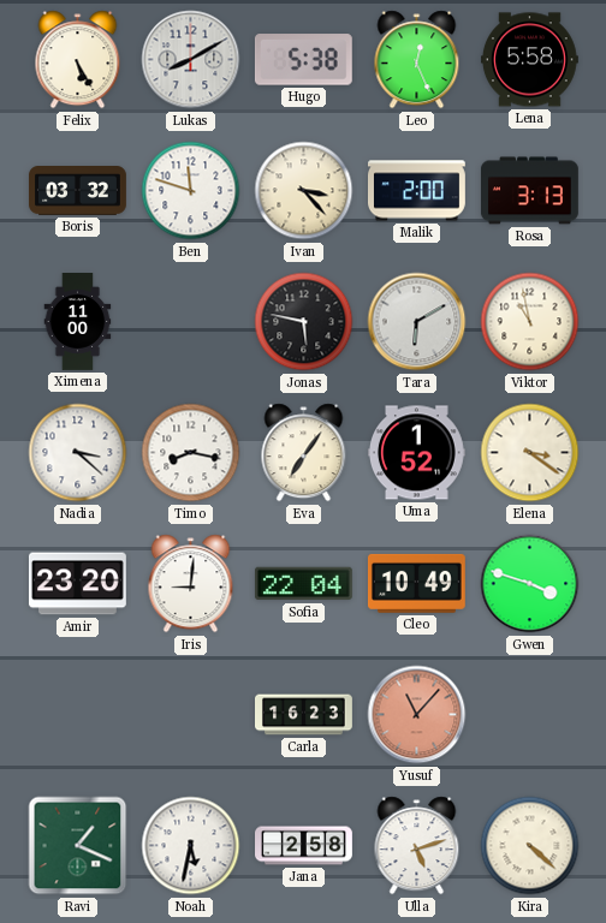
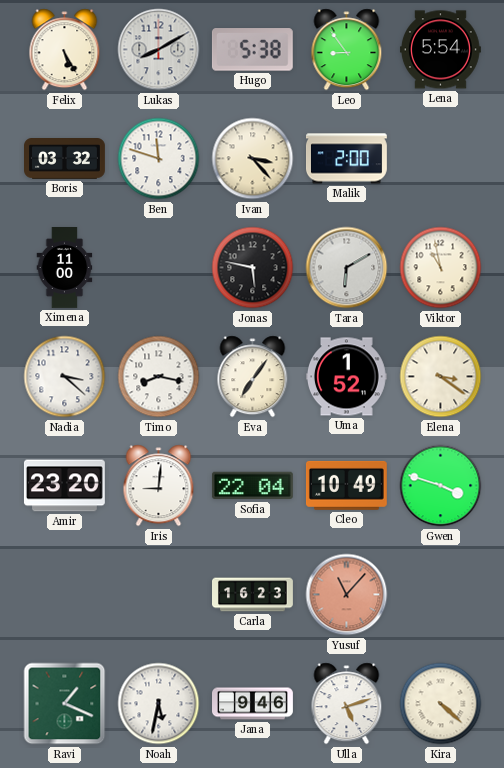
Leo: 12:26 -> 8:54
Lena: 5:58 -> 5:54
Rosa: 3:13 -> none
Jana: 2:58 -> 9:46
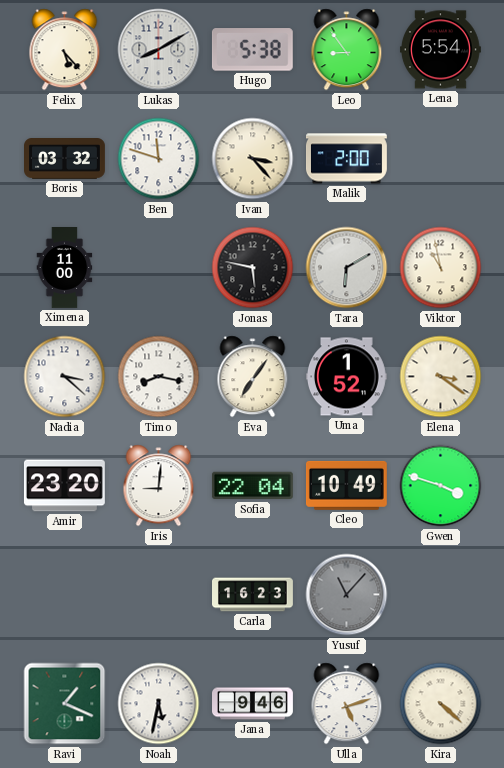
Felix: 5:25 -> 5:23
Yusuf dial: salmon -> grey
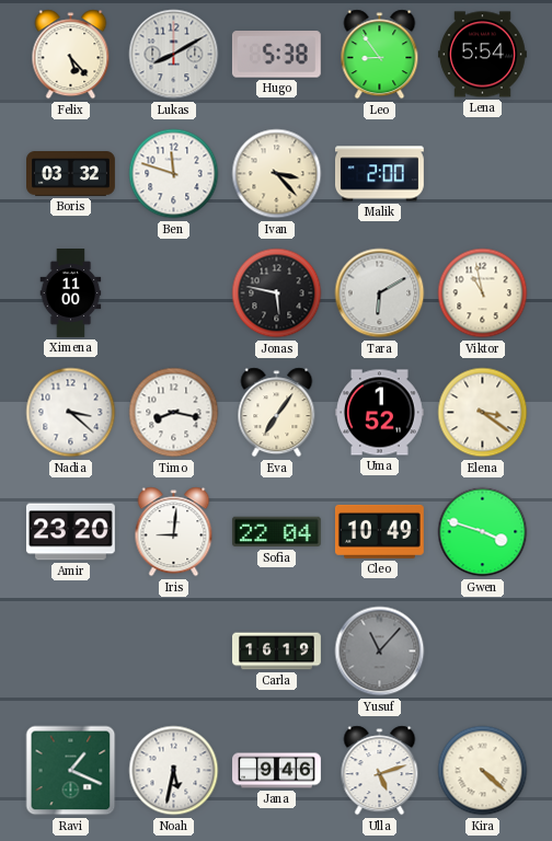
Carla: 16:23 -> 16:19
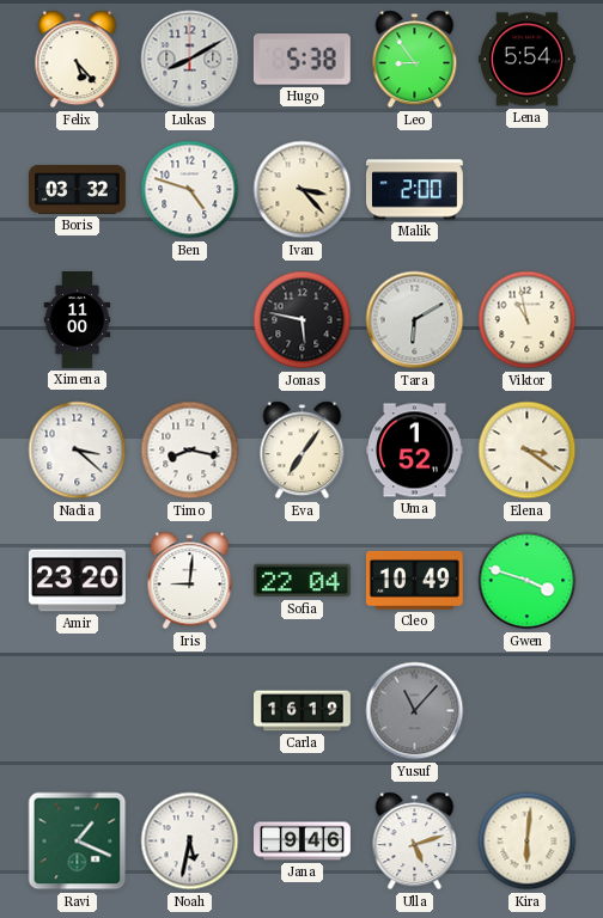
Ben: 11:48 -> 4:48
Kira: 4:22 -> 6:01
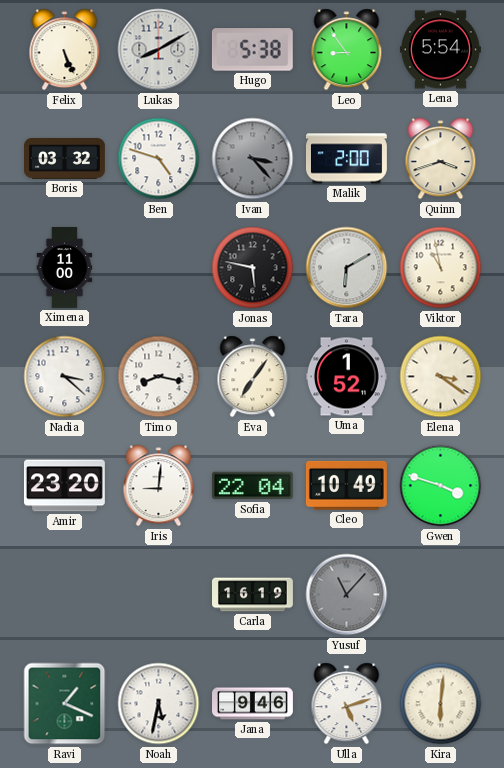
Felix: 5:23 -> 5:26
Ivan dial: cream -> grey
Quinn: none -> 3:42
